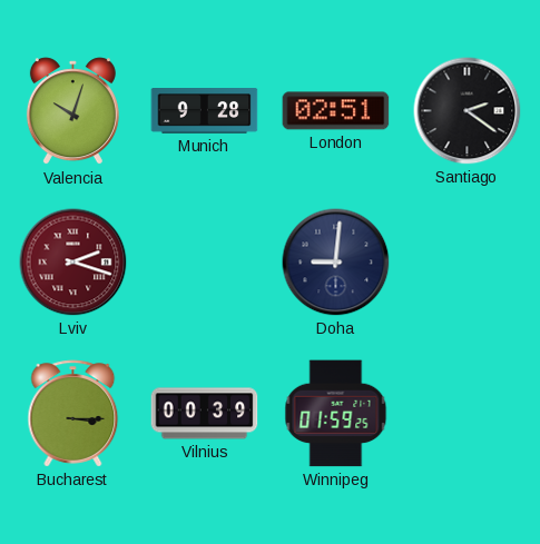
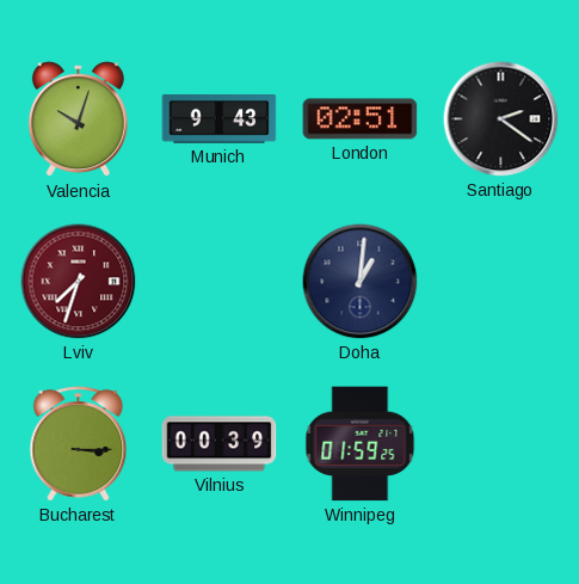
Munich: 9:28 -> 9:43
Lviv: 2:18 -> 7:33
Doha: 9:01 -> 1:01
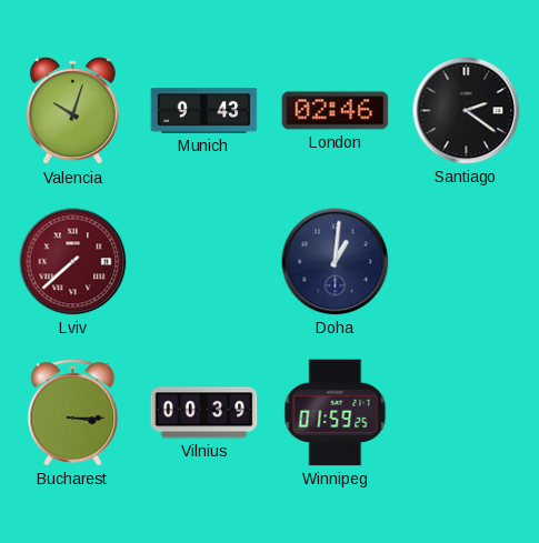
London: 02:51 -> 02:46
Lviv: 7:33 -> 7:38
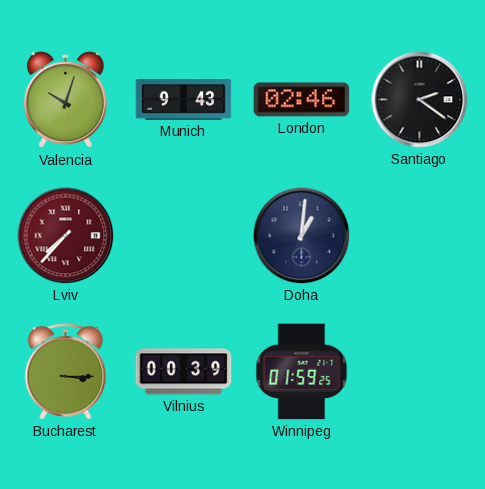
Lviv: 7:38 -> 7:37
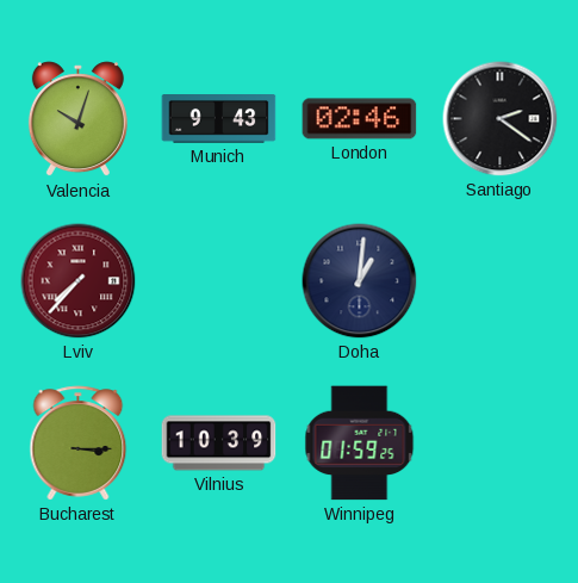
Vilnius: 00:39 -> 10:39
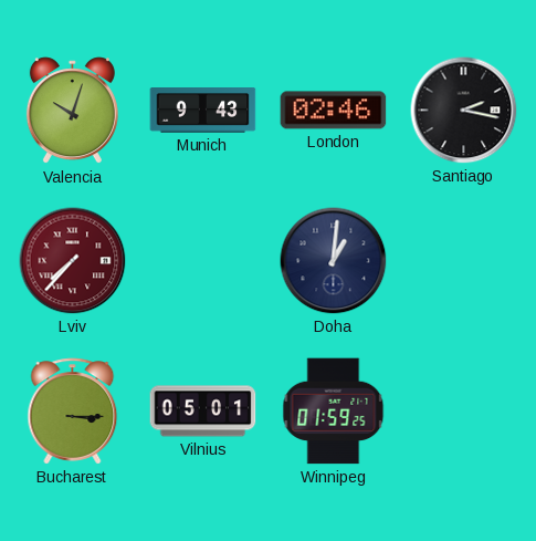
Santiago: 2:21 -> 2:17
Vilnius: 10:39 -> 05:01
